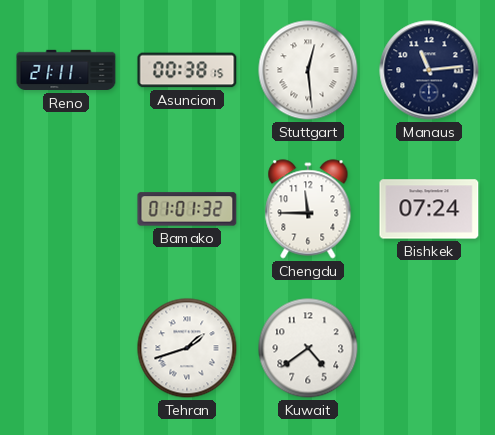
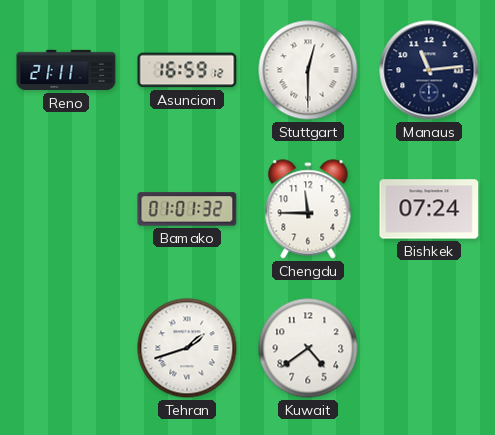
Asuncion: 00:38 -> 16:59
Stuttgart: 12:29 -> 12:30
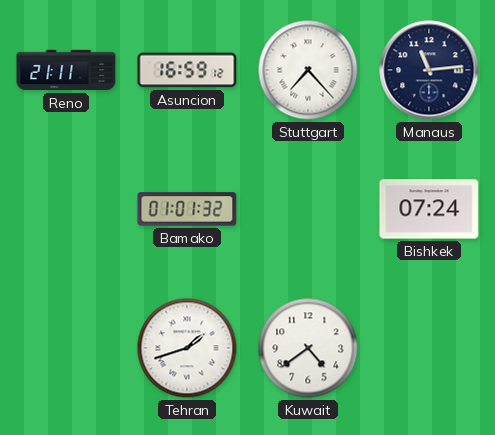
Stuttgart: 12:30 -> 7:23
Chengdu: 11:45 -> none
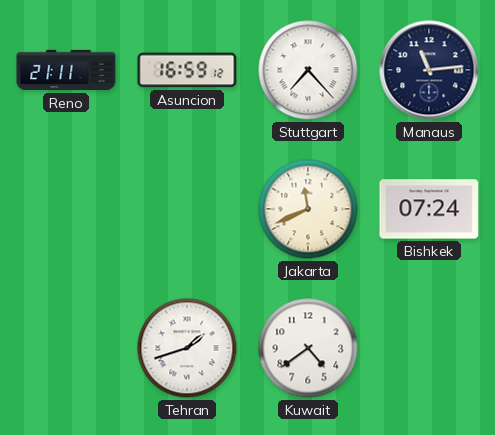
Bamako: 01:01 -> none
Jakarta: none -> 11:41
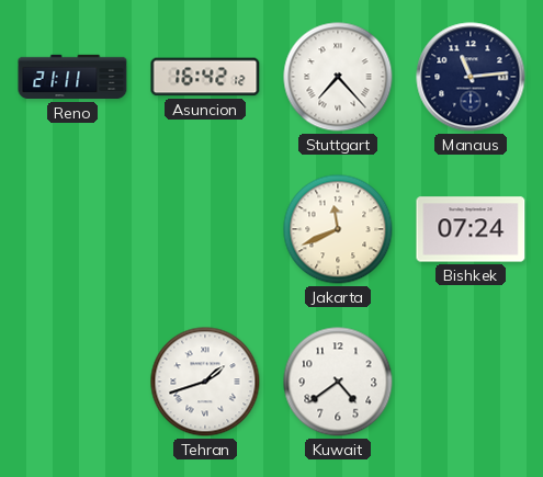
Asuncion: 16:59 -> 16:42
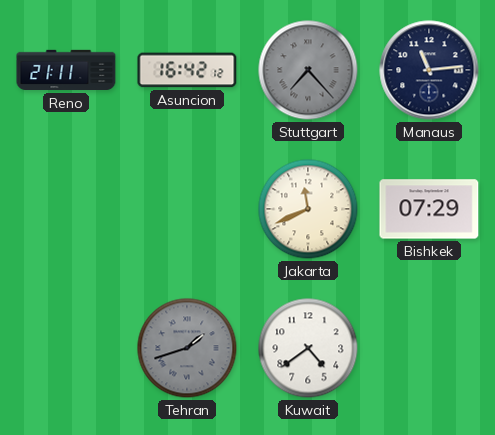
Stuttgart dial: white -> grey
Bishkek: 07:24 -> 07:29
Tehran dial: white -> grey
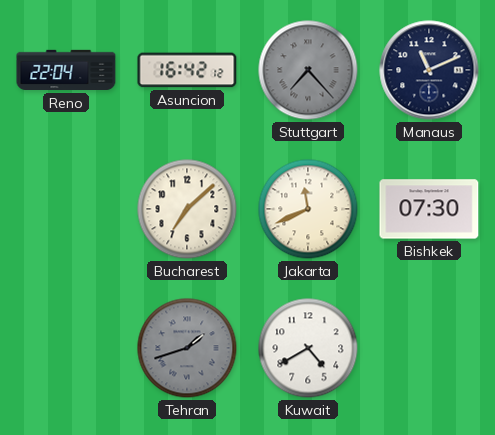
Reno: 21:11 -> 22:04
Manaus: 11:14 -> 11:11
Bucharest: none -> 7:08
Bishkek: 07:29 -> 07:30
Kuwait: 4:39 -> 4:40
